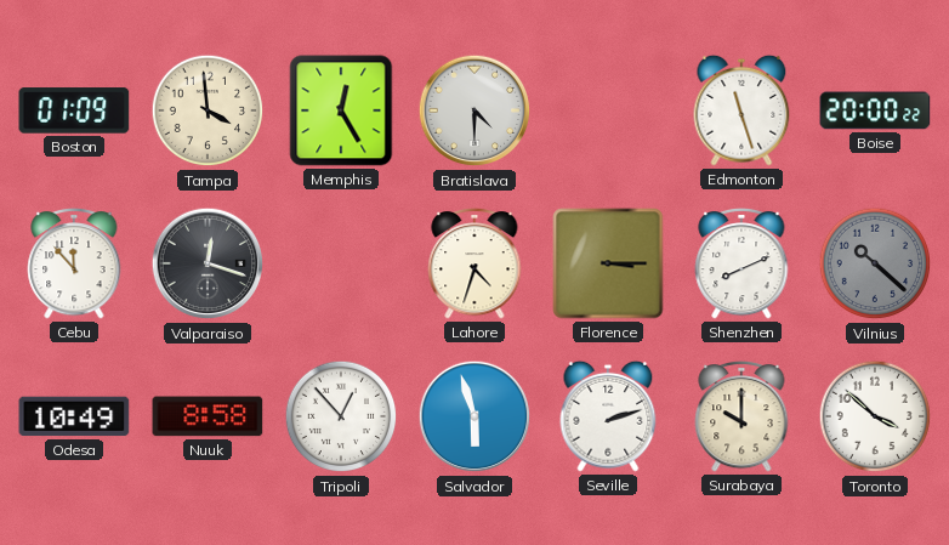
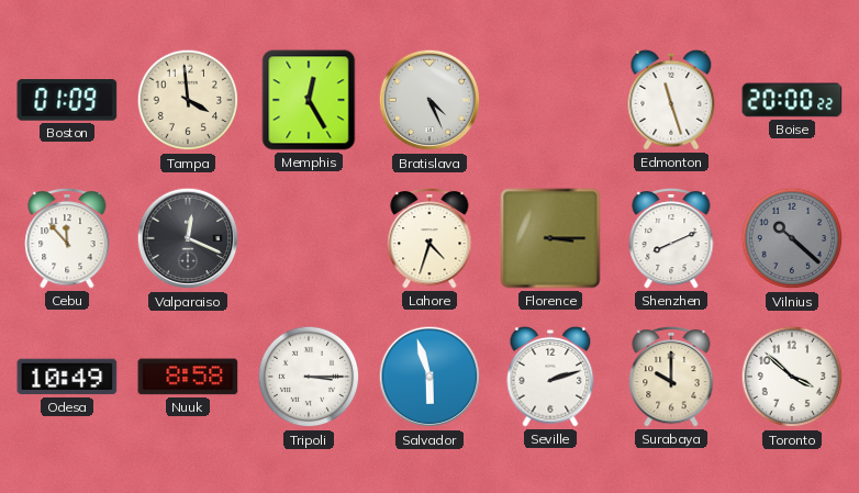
Bratislava: 4:30 -> 4:26
Valparaiso: 12:18 -> 12:19
Tripoli: 12:53 -> 3:15
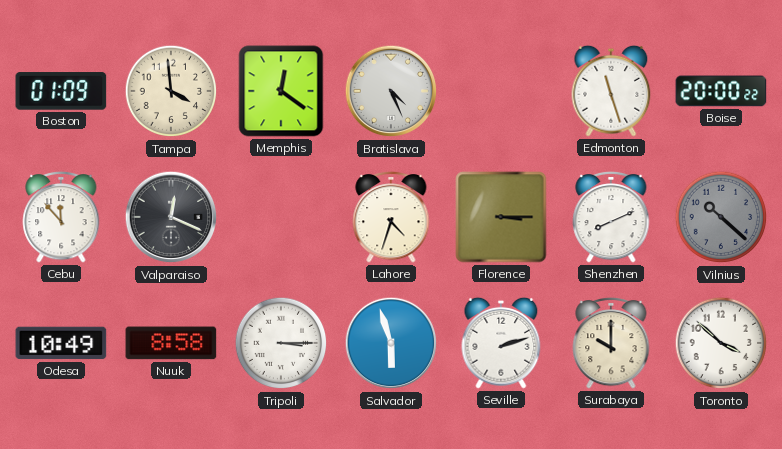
Memphis: 12:25 -> 12:21
